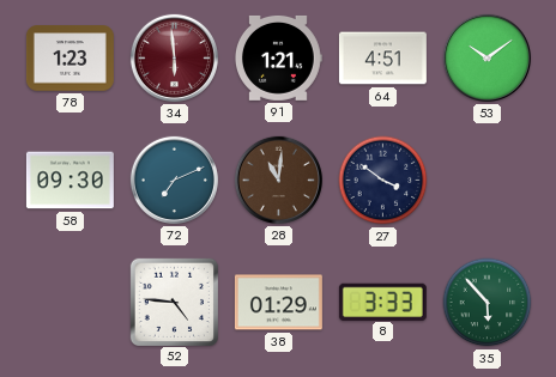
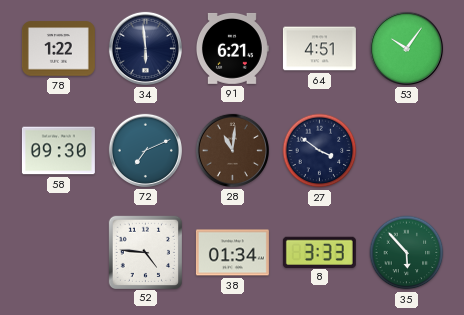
78: 1:23 -> 1:22
34 dial: burgundy -> navy
91: 1:21 -> 6:21
53: 10:09 -> 10:06
38: 01:29 -> 01:34
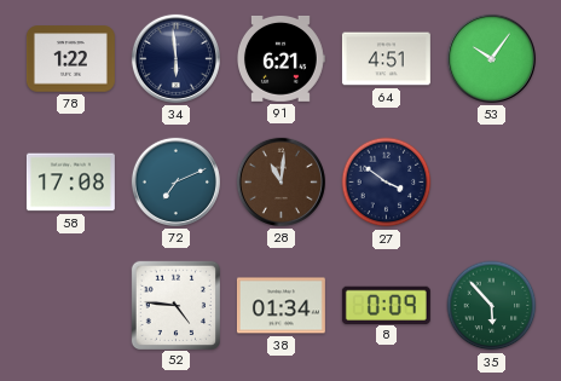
58: 09:30 -> 17:08
8: 3:33 -> 0:09
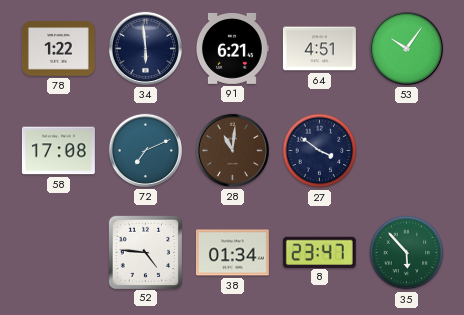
8: 0:09 -> 23:47
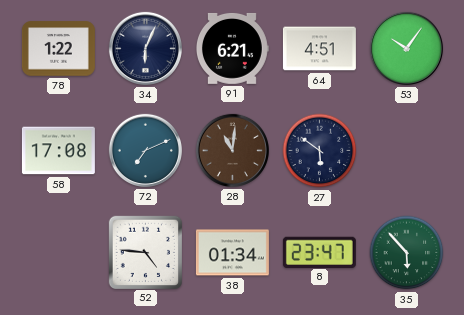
34: 5:59 -> 6:04
27: 3:51 -> 5:51
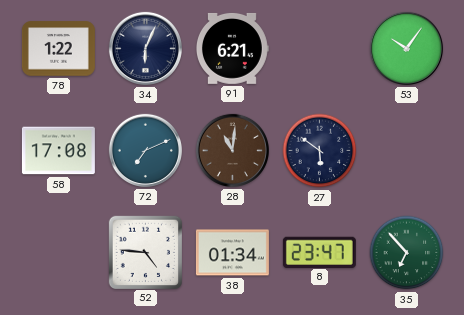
64: 4:51 -> none
35: 5:53 -> 6:53
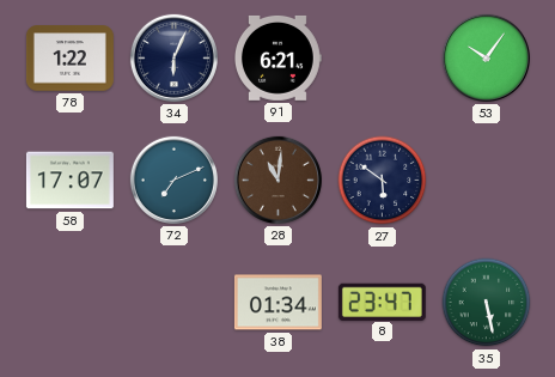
58: 17:08 -> 17:07
52: 4:46 -> none
35: 6:53 -> 5:28
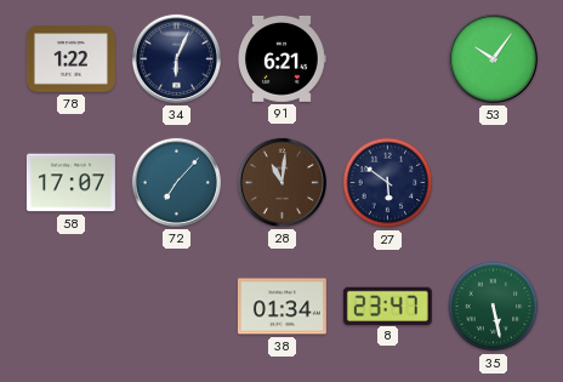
72: 7:11 -> 7:07
